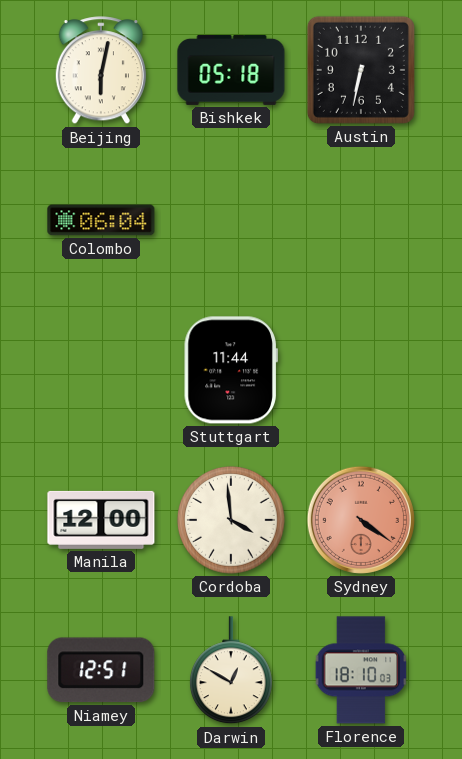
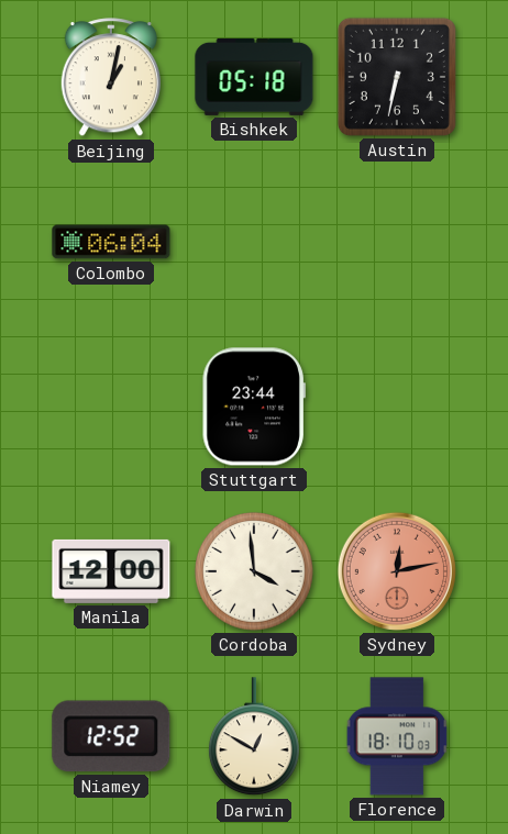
Beijing: 6:02 -> 1:02
Stuttgart: 11:44 -> 23:44
Sydney: 4:21 -> 12:13
Niamey: 12:51 -> 12:52
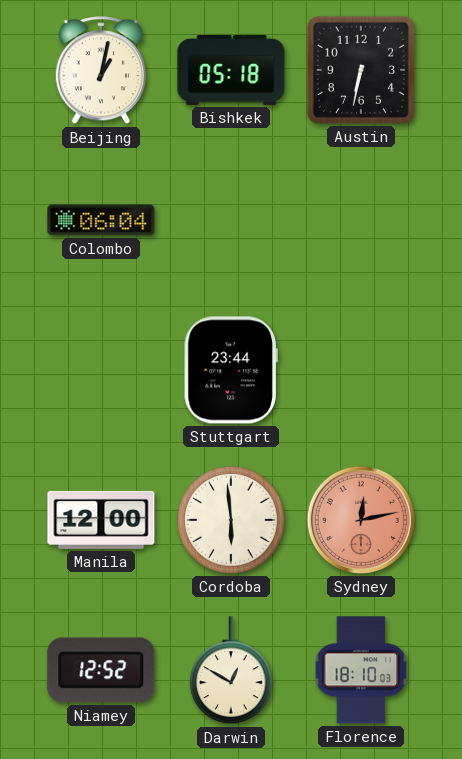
Cordoba: 3:59 -> 5:59
